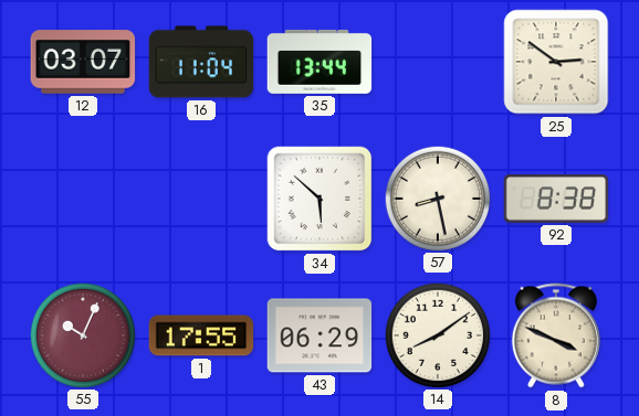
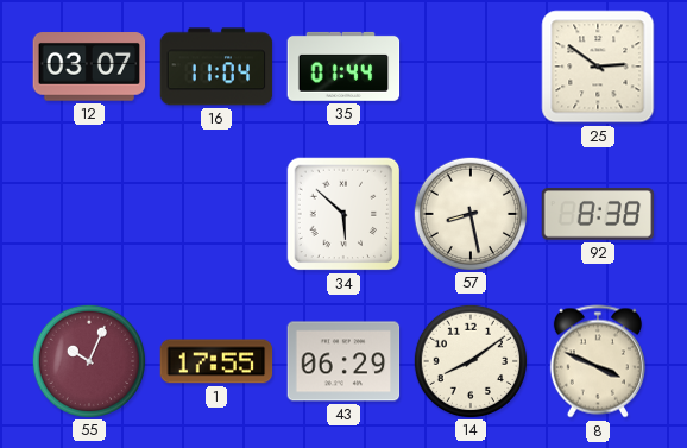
35: 13:44 -> 01:44
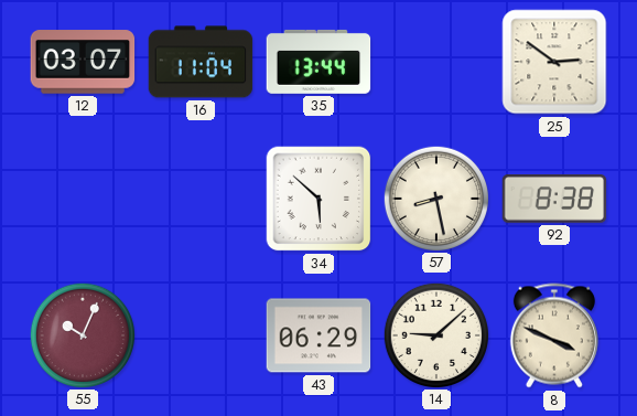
35: 01:44 -> 13:44
1: 17:55 -> none
14: 8:09 -> 9:08
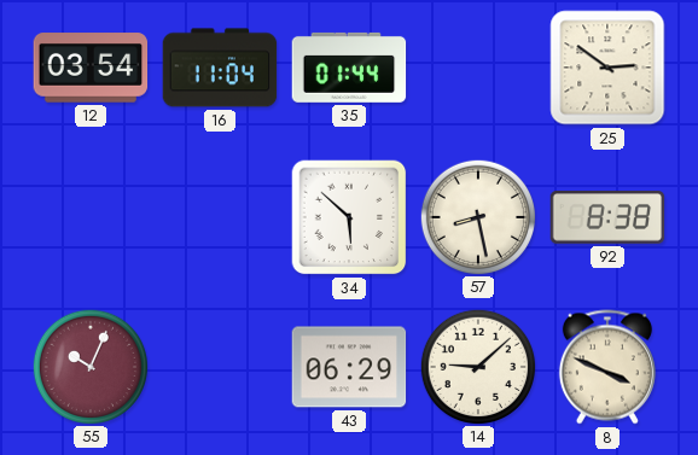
12: 03:07 -> 03:54
35: 13:44 -> 01:44
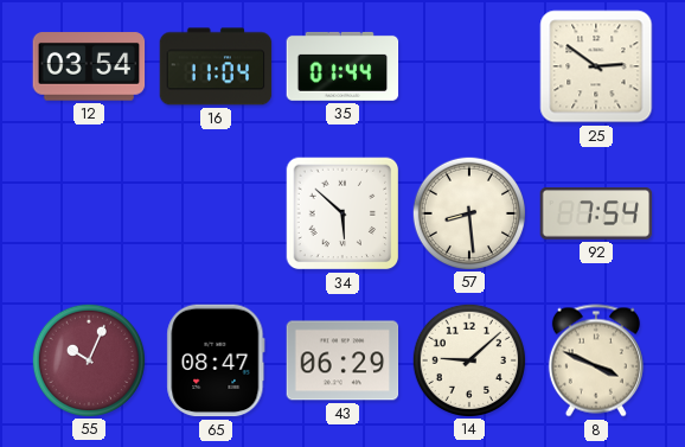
57: 8:28 -> 8:29
92: 8:38 -> 7:54
65: none -> 08:47
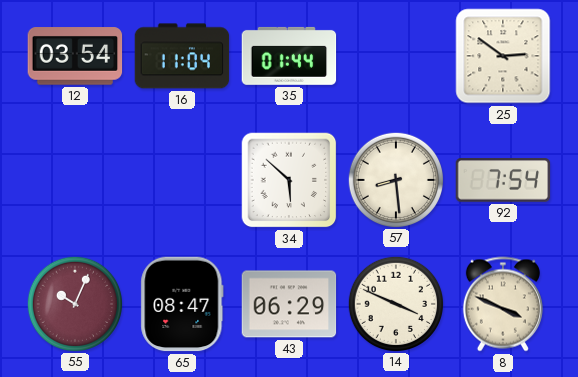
14: 9:08 -> 3:49
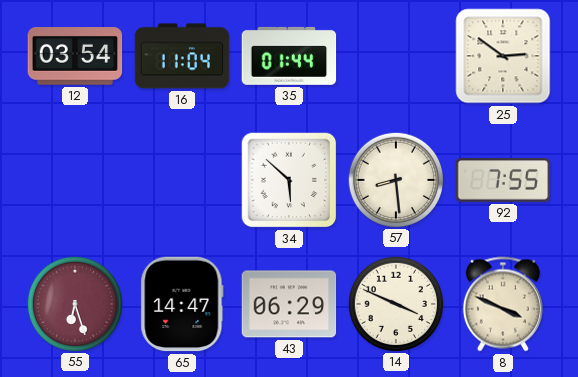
92: 7:54 -> 7:55
55: 10:04 -> 6:27
65: 08:47 -> 14:47
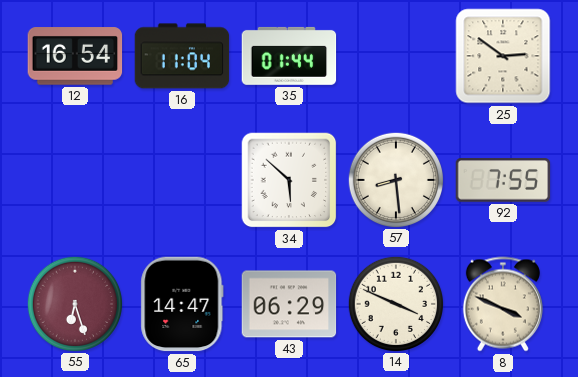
12: 03:54 -> 16:54
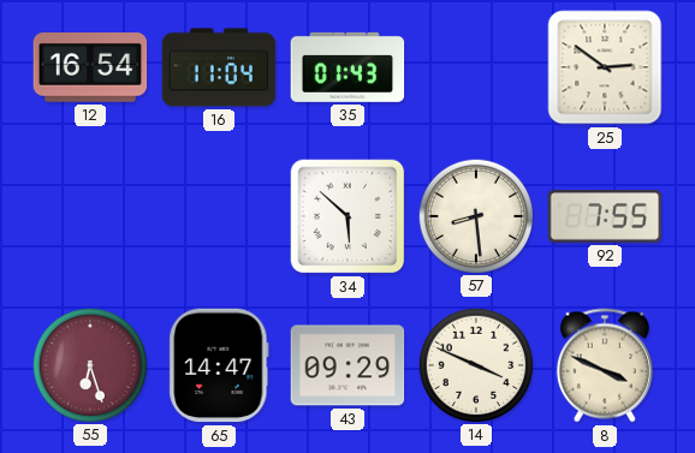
35: 01:44 -> 01:43
43: 06:29 -> 09:29
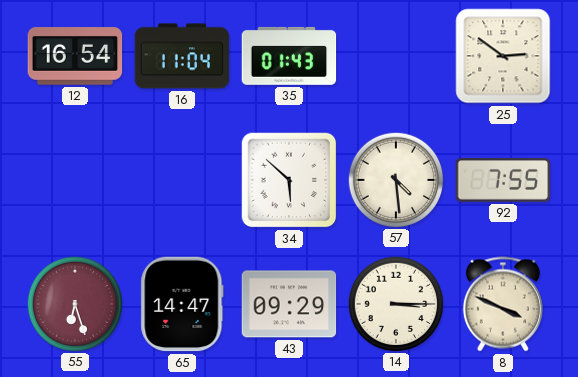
57: 8:29 -> 4:29
14: 3:49 -> 3:15
